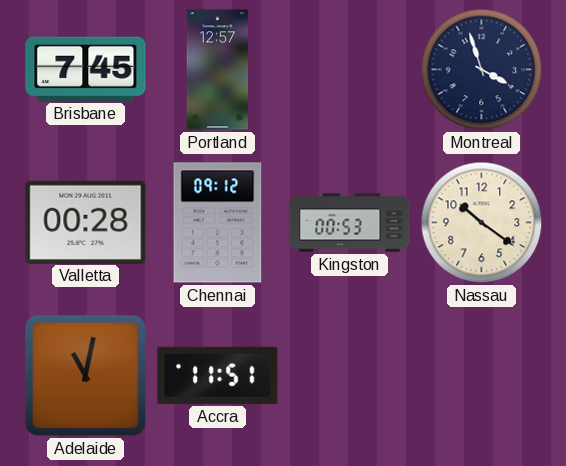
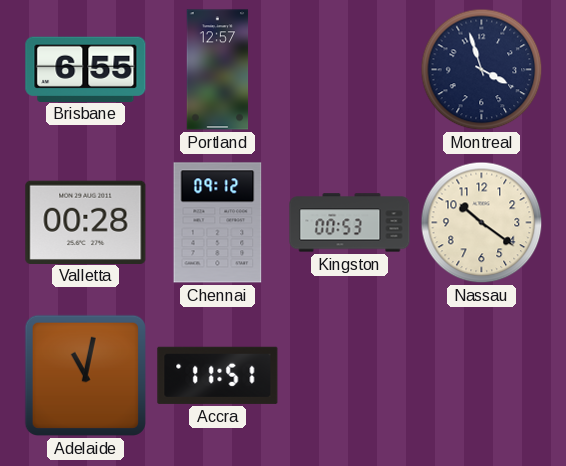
Brisbane: 7:45 -> 6:55
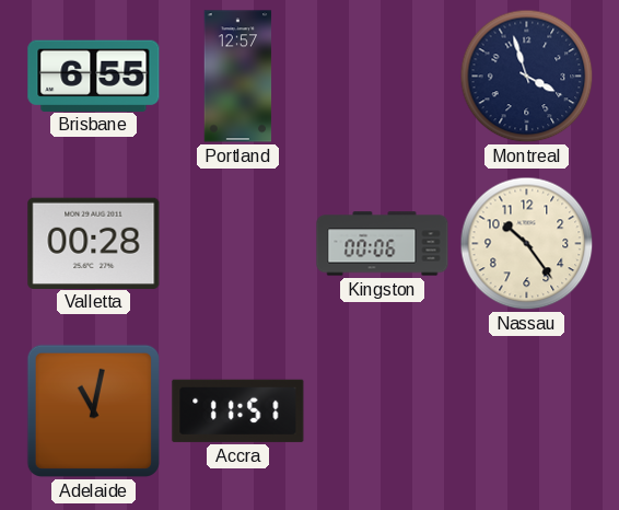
Chennai: 09:12 -> none
Kingston: 00:53 -> 00:06
Nassau: 10:21 -> 10:24
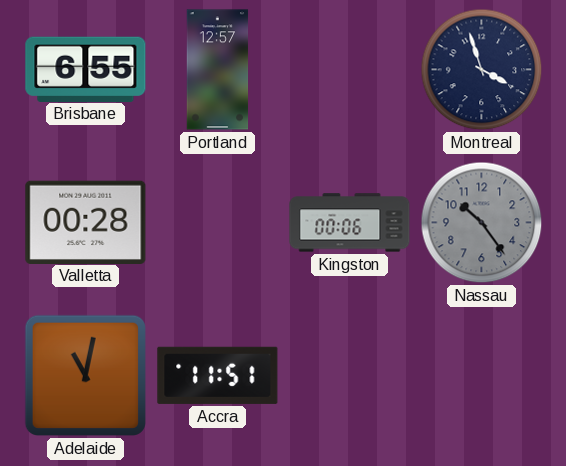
Nassau dial: cream -> grey
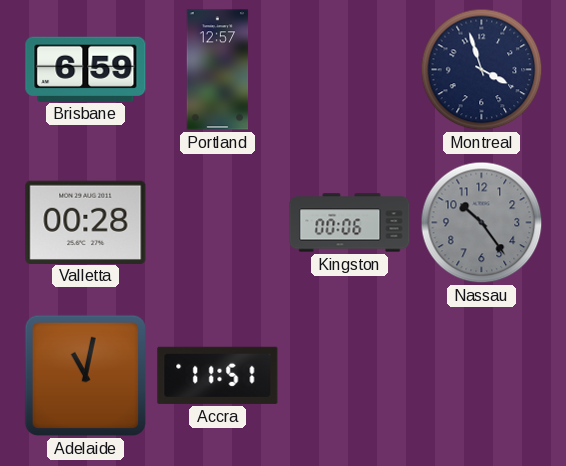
Brisbane: 6:55 -> 6:59
